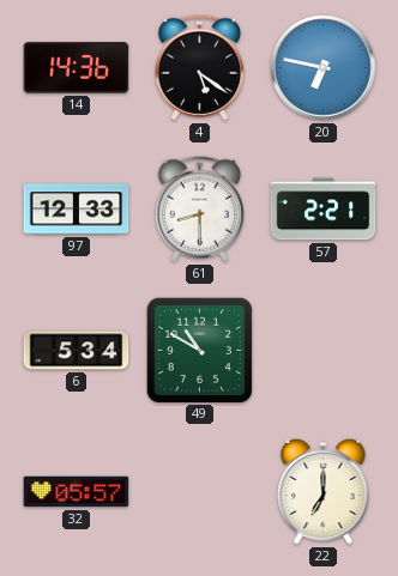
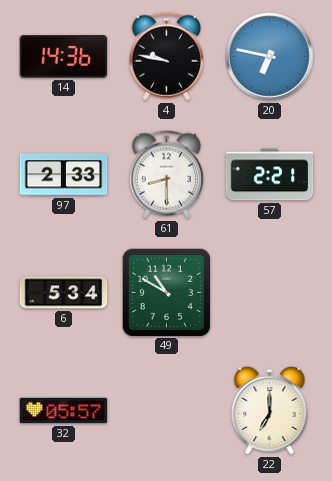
4: 5:21 -> 9:47
97: 12:33 -> 2:33
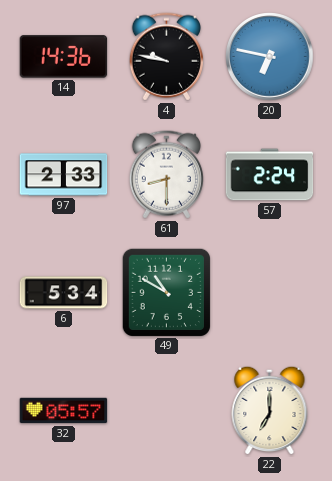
57: 2:21 -> 2:24
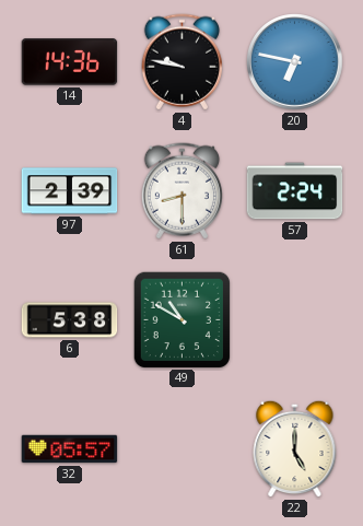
97: 2:33 -> 2:39
6: 5:34 -> 5:38
22: 7:00 -> 5:00
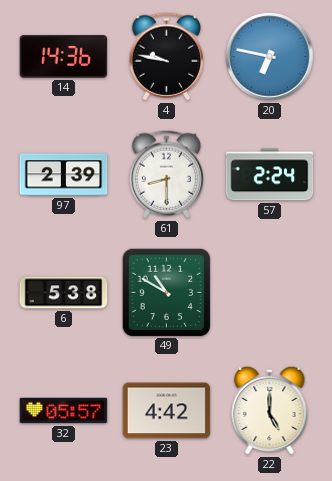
23: none -> 4:42
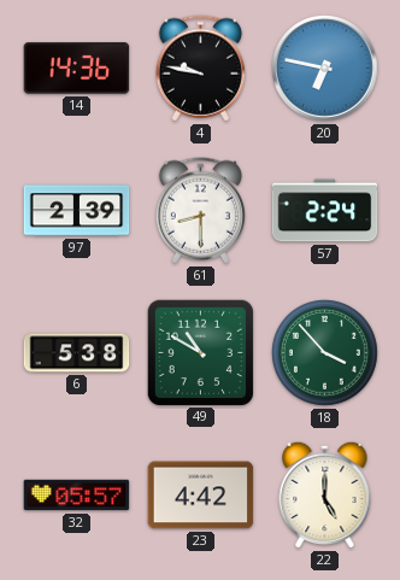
18: none -> 3:53
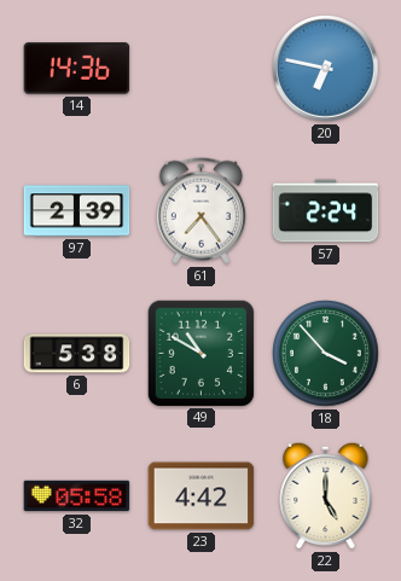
4: 9:47 -> none
61: 8:30 -> 7:24
32: 05:57 -> 05:58
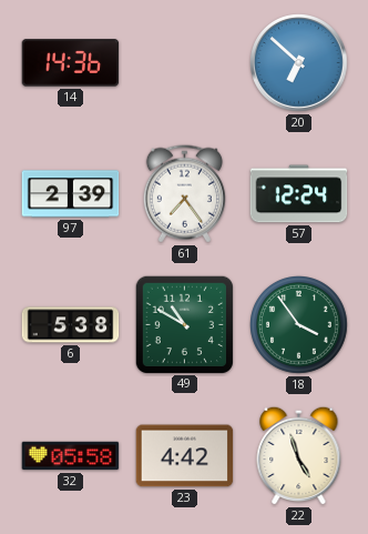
20: 6:47 -> 6:52
57: 2:24 -> 12:24
18: 3:53 -> 3:54
22: 5:00 -> 4:57
